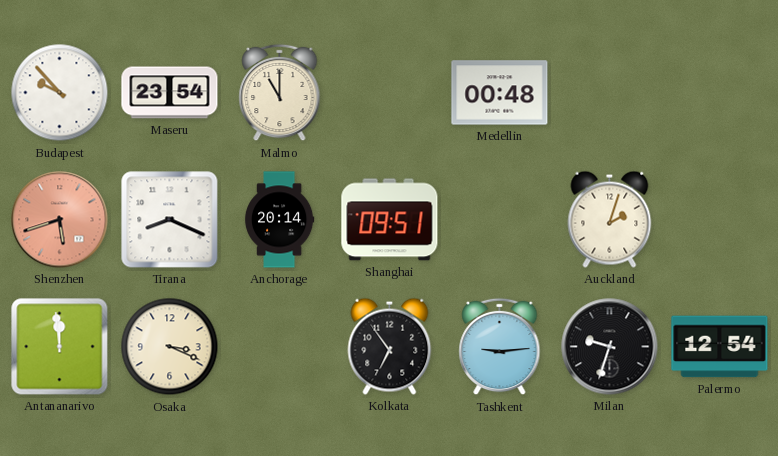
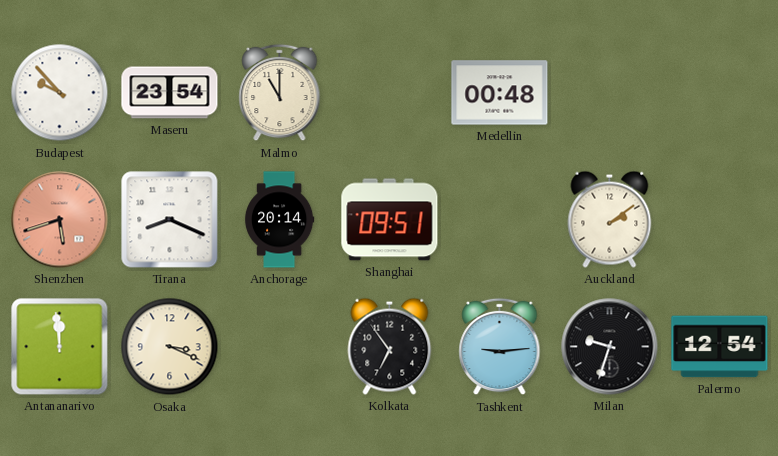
Auckland: 2:03 -> 2:09
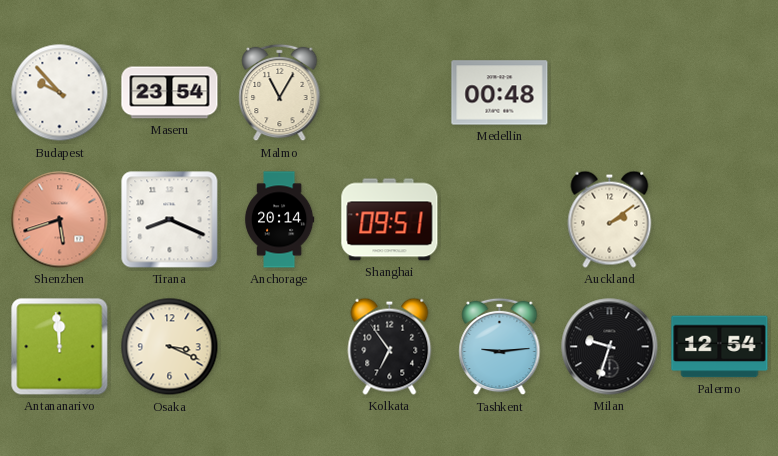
Malmo: 11:00 -> 11:05
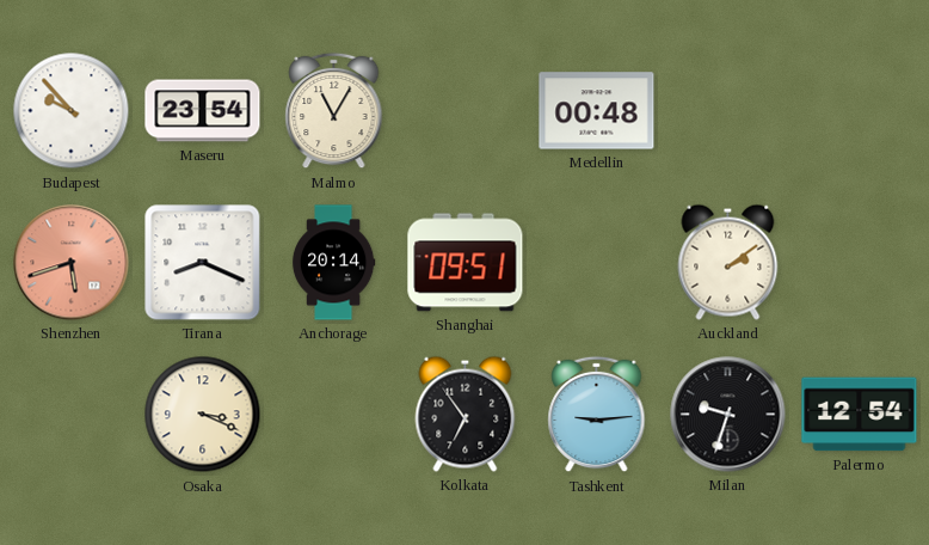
Antananarivo: 11:59 -> none
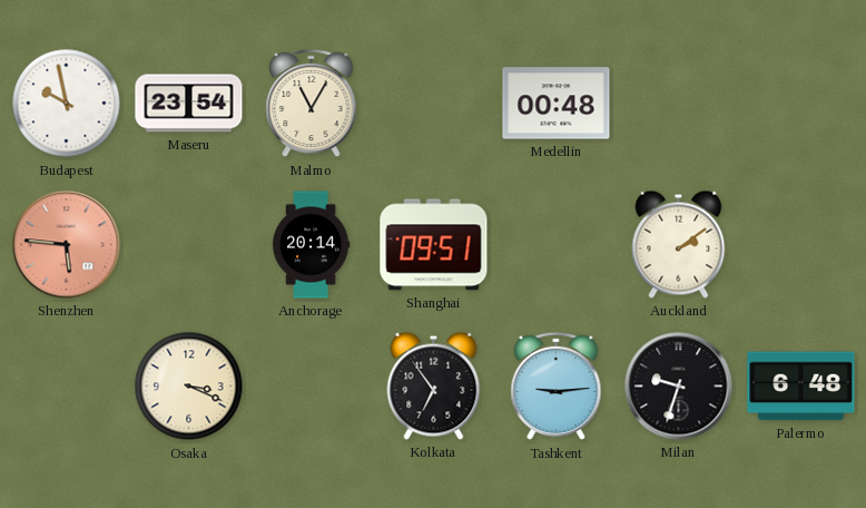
Budapest: 9:53 -> 9:58
Shenzhen: 5:42 -> 5:46
Tirana: 8:19 -> none
Palermo: 12:54 -> 6:48
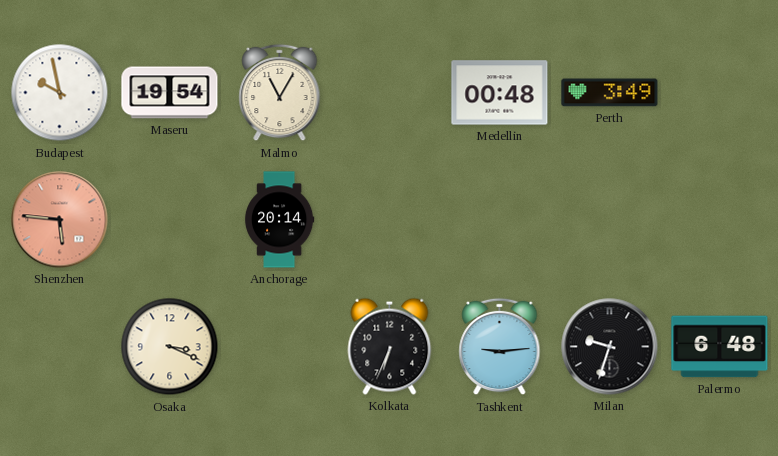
Maseru: 23:54 -> 19:54
Perth: none -> 3:49
Shanghai: 09:51 -> none
Auckland: 2:09 -> none
Kolkata: 6:54 -> 6:34
